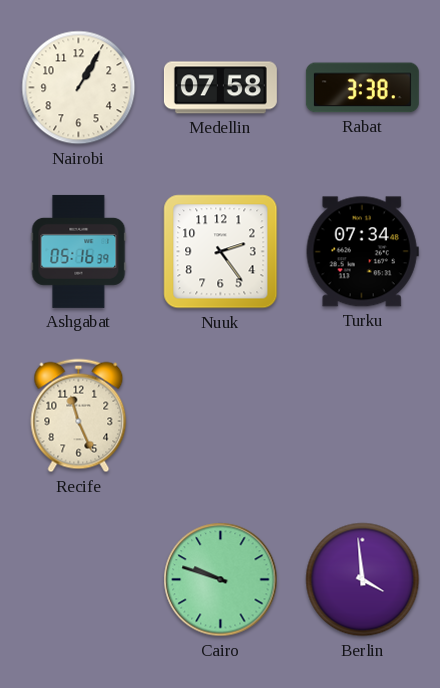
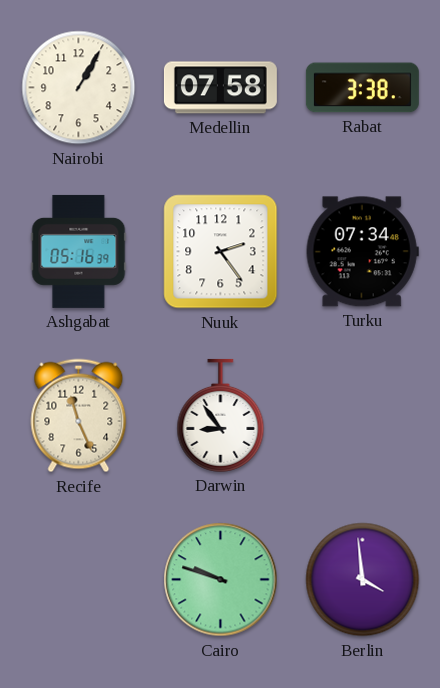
Darwin: none -> 8:54
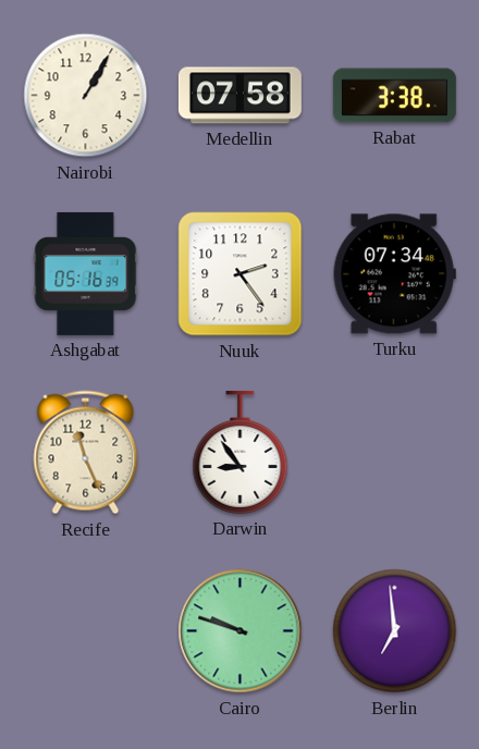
Berlin: 3:59 -> 6:59
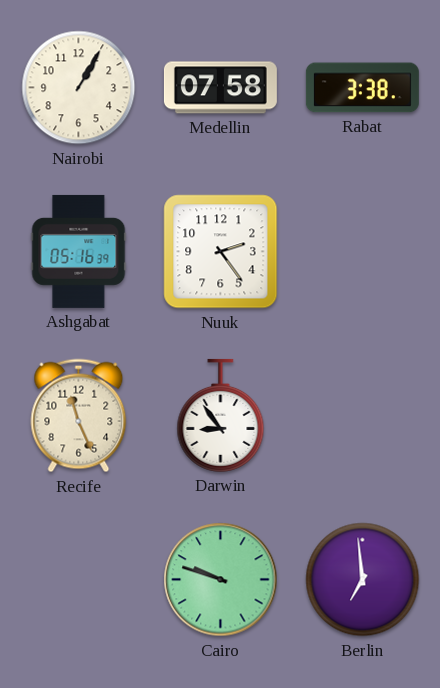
Turku: 07:34 -> none
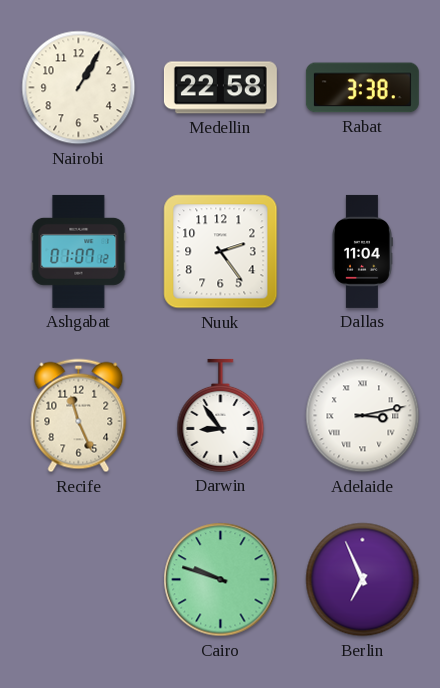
Medellin: 07:58 -> 22:58
Ashgabat: 05:16 -> 01:07
Dallas: none -> 11:04
Adelaide: none -> 3:13
Berlin: 6:59 -> 6:56
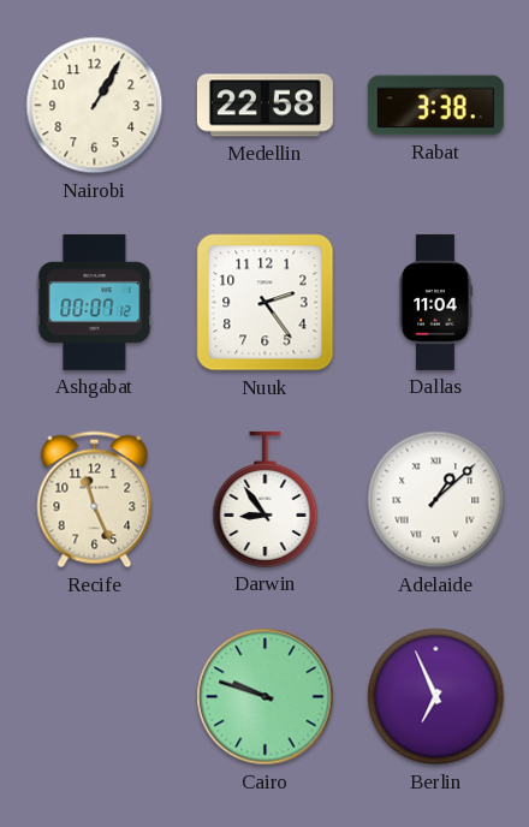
Ashgabat: 01:07 -> 00:07
Adelaide: 3:13 -> 1:08
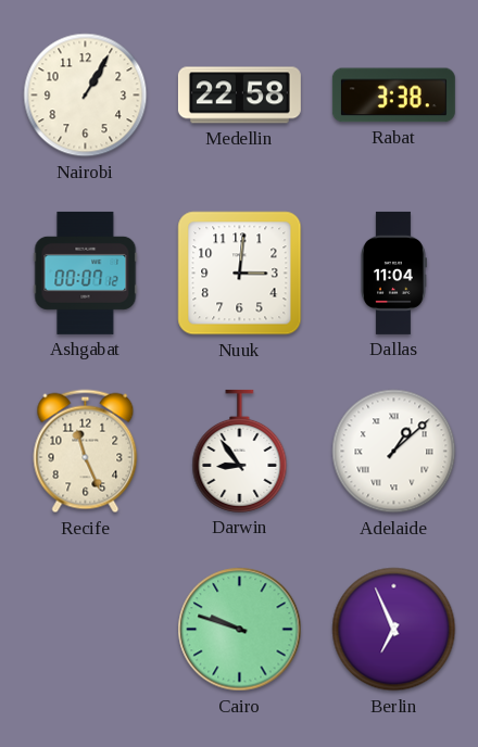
Nuuk: 2:24 -> 3:01
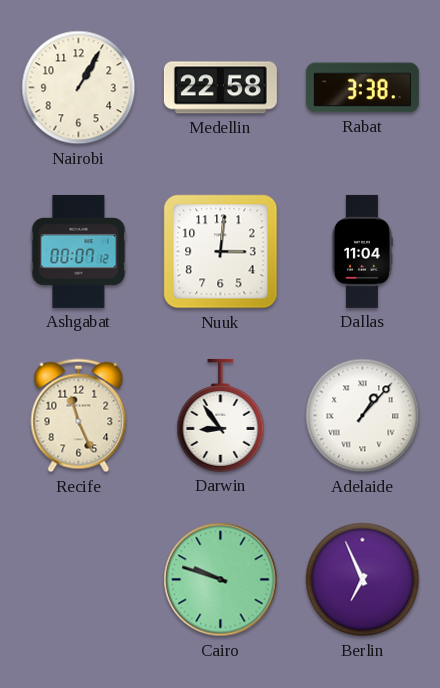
Adelaide: 1:08 -> 1:07
